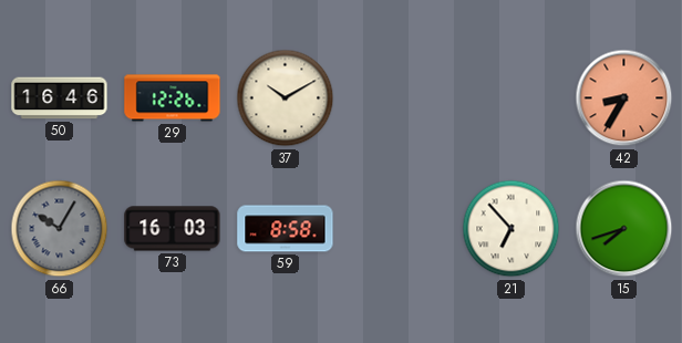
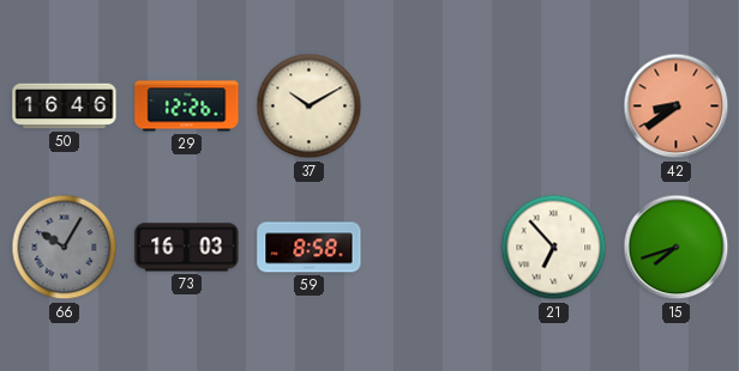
42: 8:35 -> 8:39
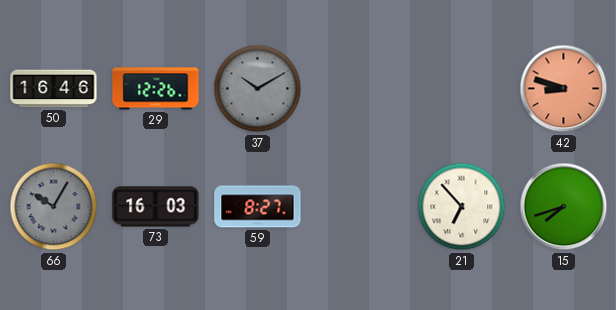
37 dial: cream -> grey
42: 8:39 -> 8:48
59: 8:58 -> 8:27
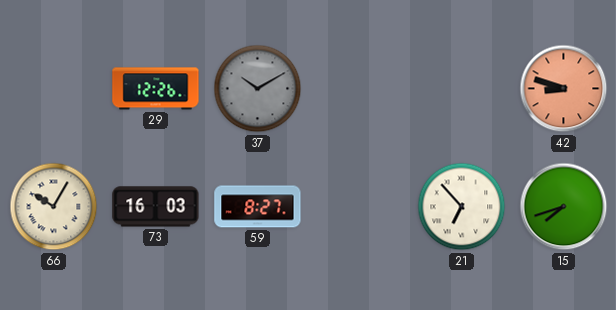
50: 16:46 -> none
66 dial: grey -> cream
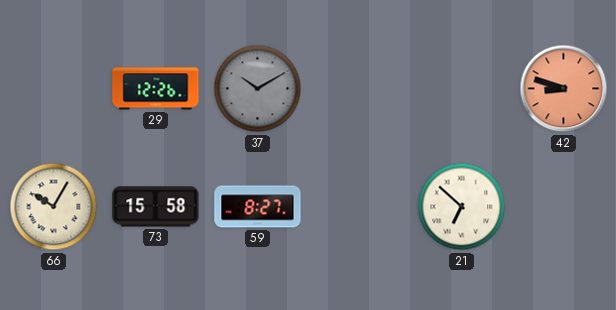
73: 16:03 -> 15:58
21: 6:53 -> 6:52
15: 7:42 -> none
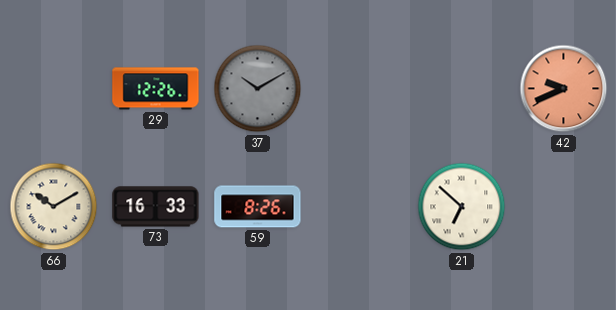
42: 8:48 -> 9:41
66: 10:05 -> 10:10
73: 15:58 -> 16:33
59: 8:27 -> 8:26
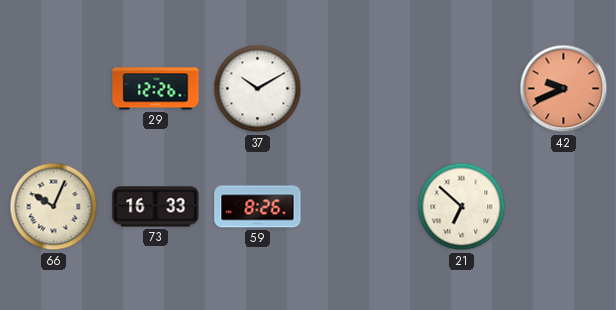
37 dial: grey -> white
66: 10:10 -> 10:04
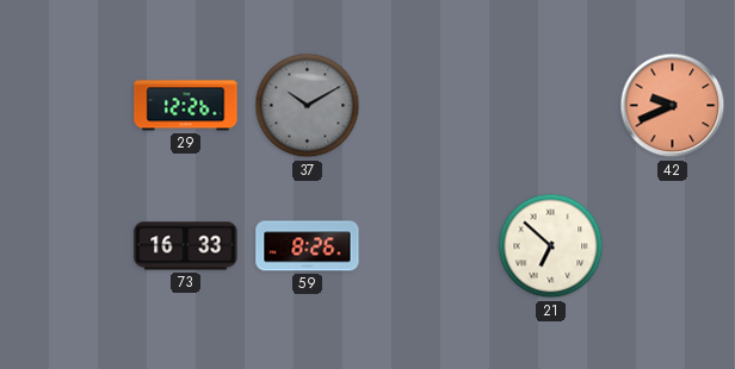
37 dial: white -> grey
66: 10:04 -> none
